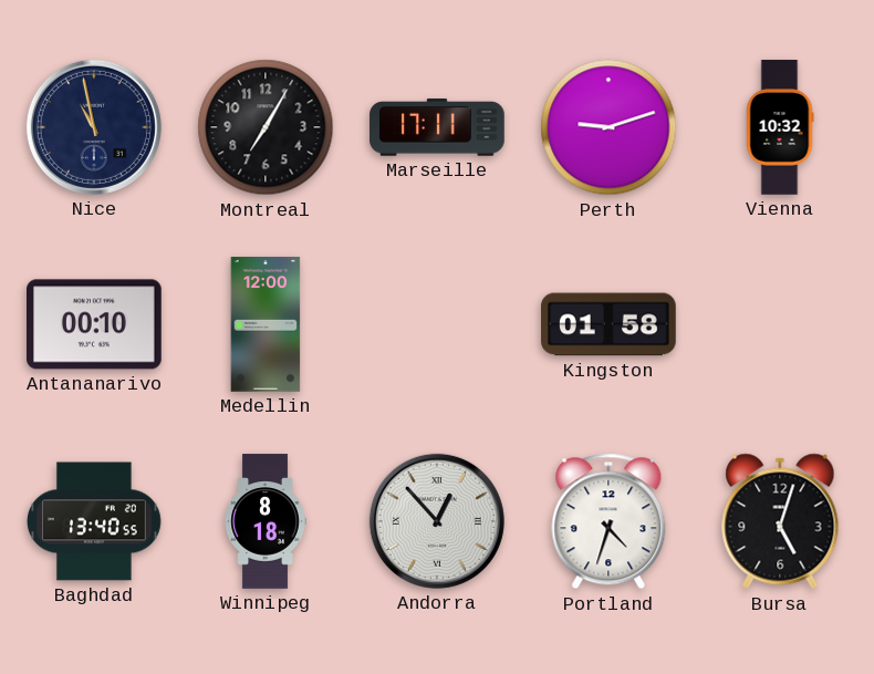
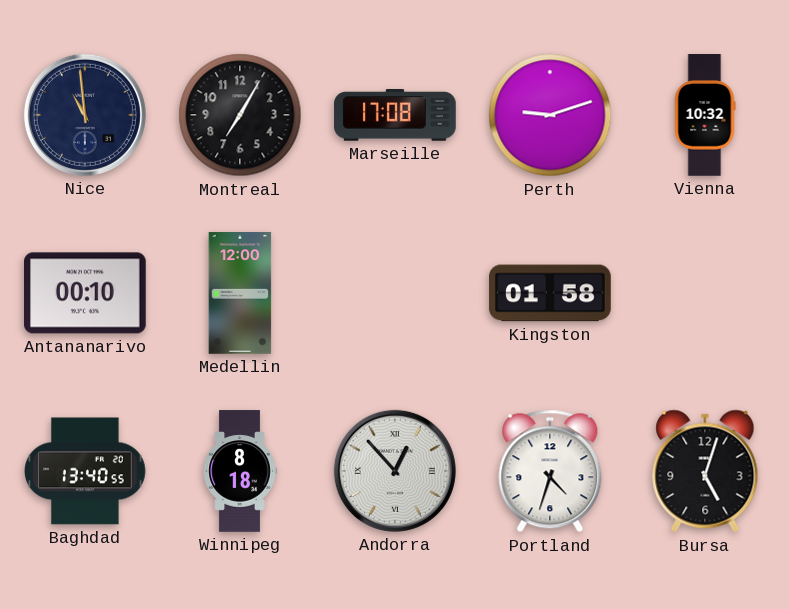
Nice: 10:58 -> 10:59
Marseille: 17:11 -> 17:08
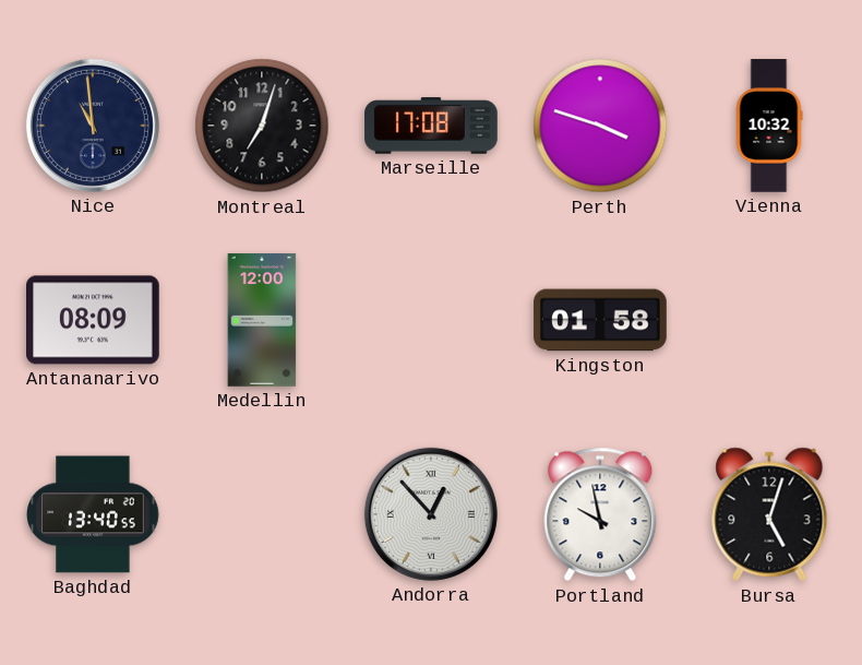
Montreal: 7:05 -> 7:03
Perth: 9:12 -> 3:48
Antananarivo: 00:10 -> 08:09
Winnipeg: 8:18 -> none
Portland: 4:33 -> 9:58
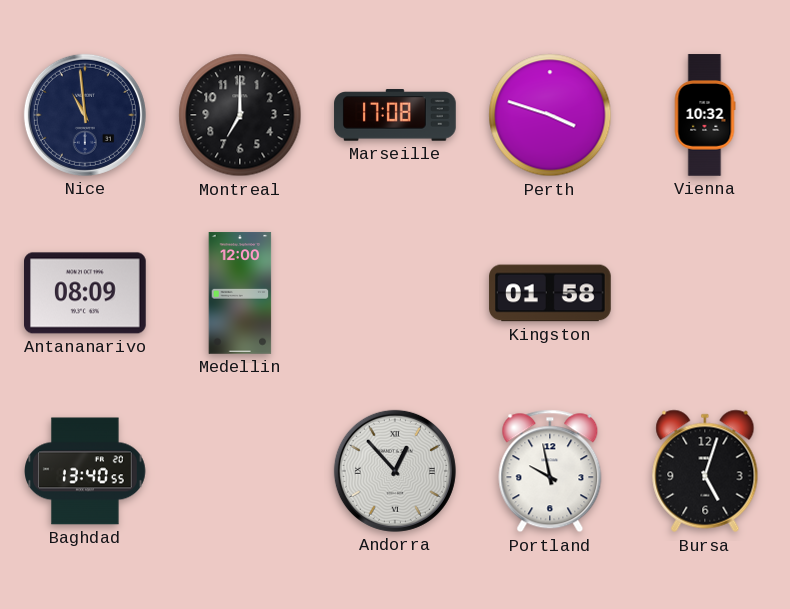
Montreal: 7:03 -> 7:00
